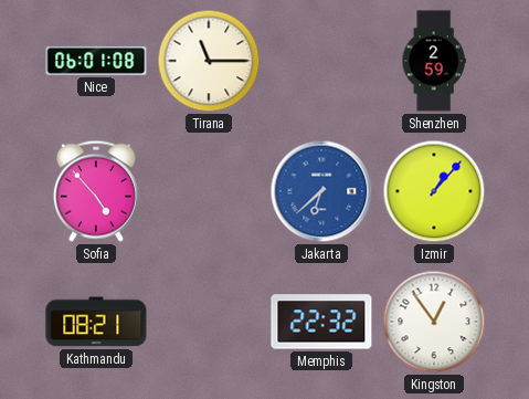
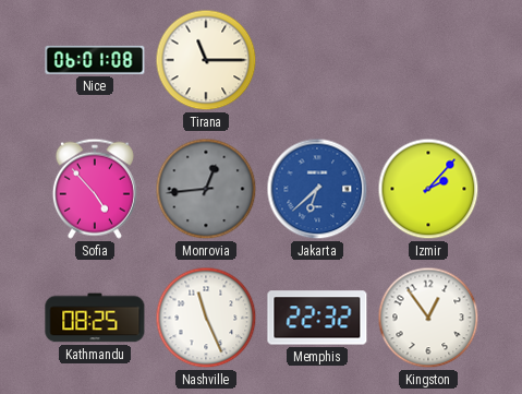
Shenzhen: 2:59 -> none
Monrovia: none -> 12:44
Izmir: 1:07 -> 2:07
Kathmandu: 08:21 -> 08:25
Nashville: none -> 11:26
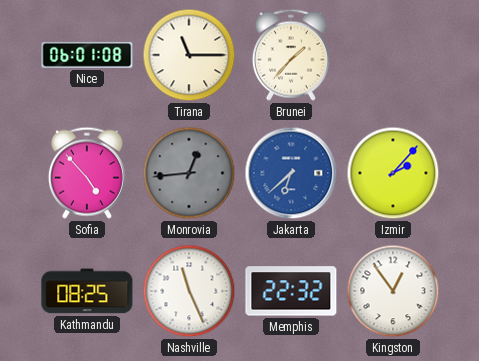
Brunei: none -> 1:37
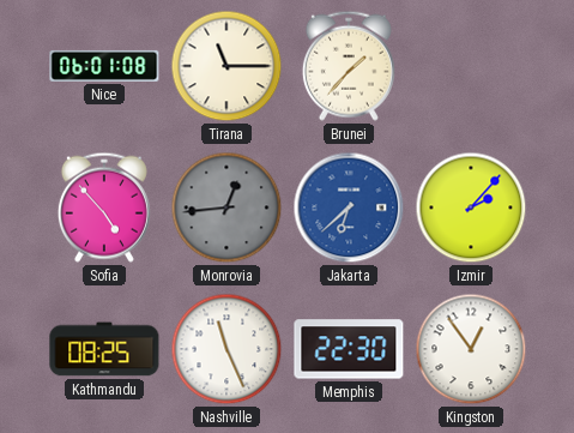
Memphis: 22:32 -> 22:30
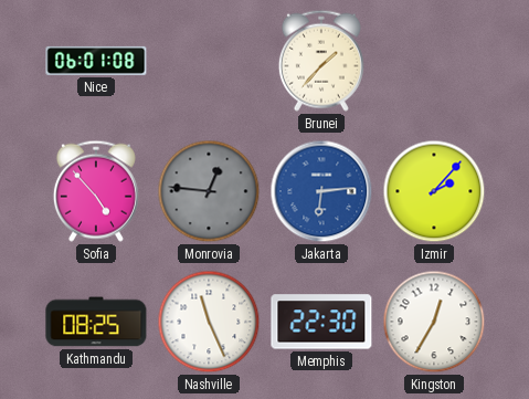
Tirana: 11:15 -> none
Monrovia: 12:44 -> 12:46
Jakarta: 6:38 -> 6:14
Kingston: 12:54 -> 12:35
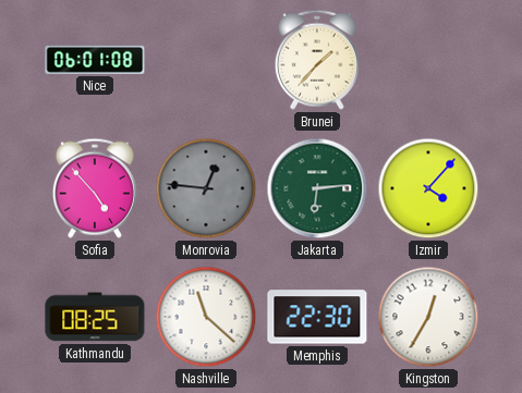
Jakarta dial: blue -> green
Izmir: 2:07 -> 4:07
Nashville: 11:26 -> 11:22
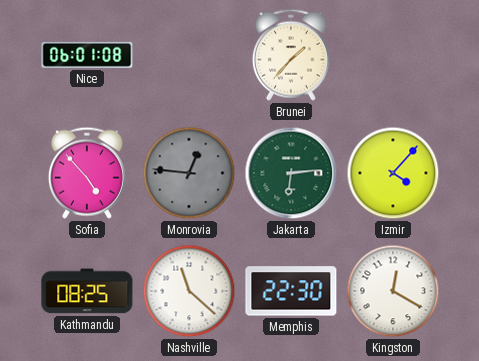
Kingston: 12:35 -> 12:20
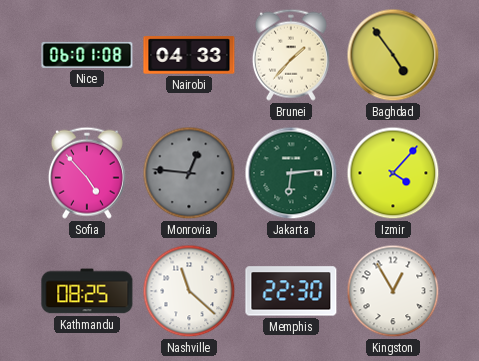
Nairobi: none -> 04:33
Baghdad: none -> 4:54
Kingston: 12:20 -> 12:55
